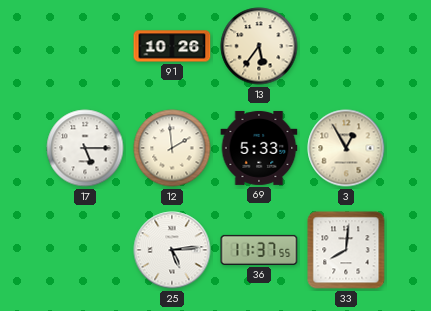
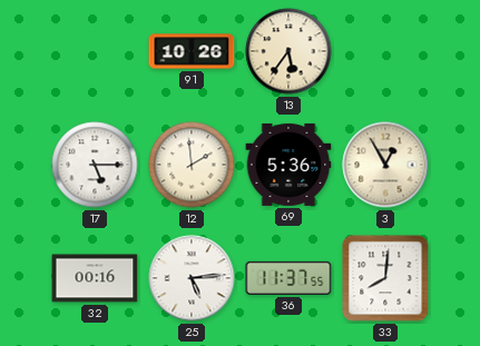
69: 5:33 -> 5:36
32: none -> 00:16
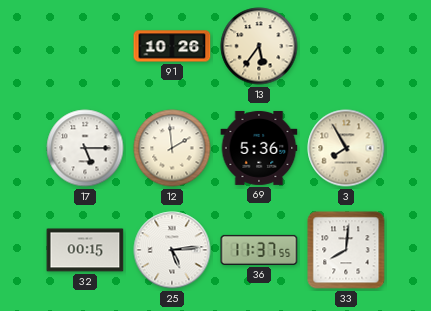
3: 12:55 -> 7:55
32: 00:16 -> 00:15
